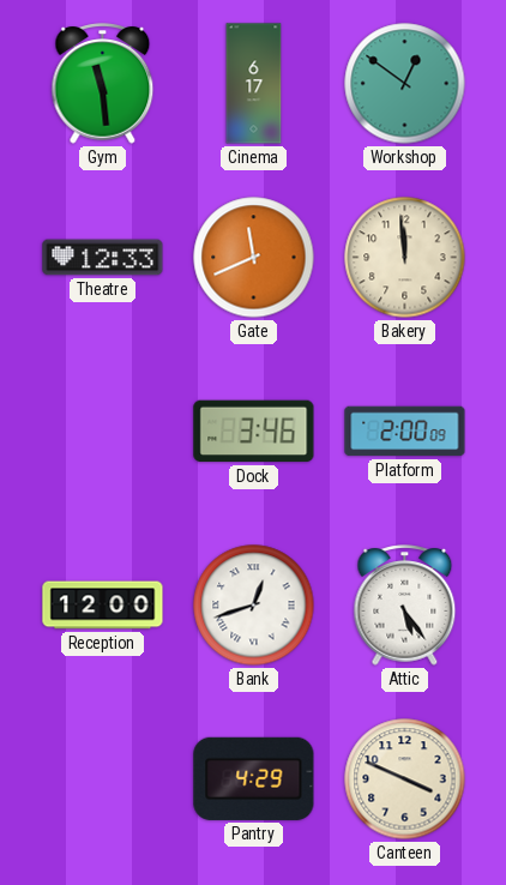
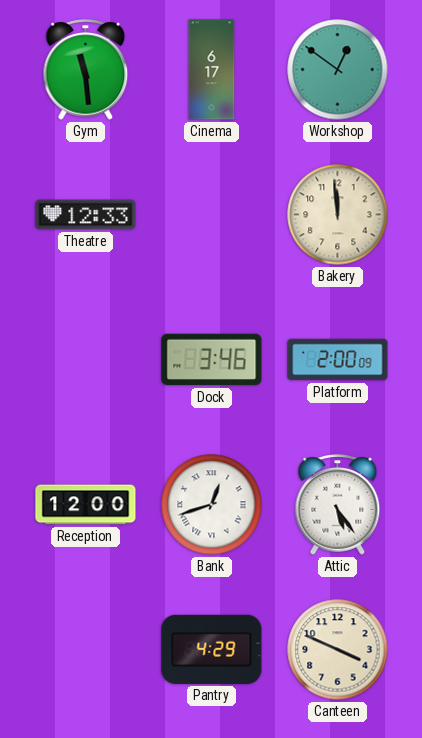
Gate: 11:41 -> none
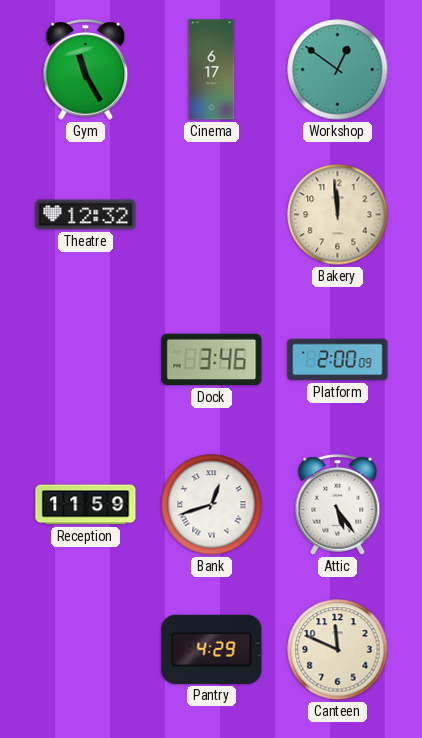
Gym: 11:29 -> 11:25
Theatre: 12:33 -> 12:32
Reception: 12:00 -> 11:59
Canteen: 3:49 -> 11:49
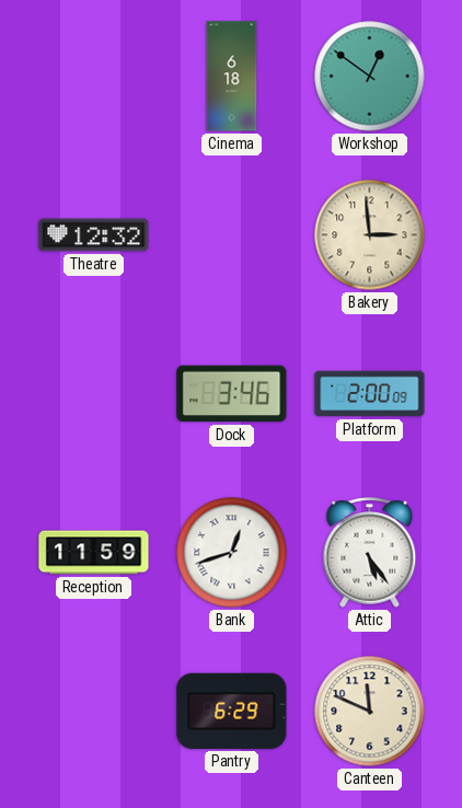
Gym: 11:25 -> none
Cinema: 6:17 -> 6:18
Bakery: 11:59 -> 2:59
Pantry: 4:29 -> 6:29
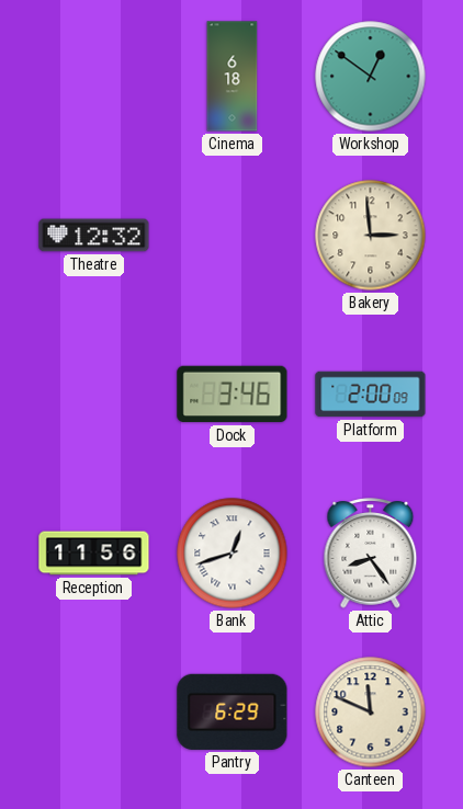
Reception: 11:59 -> 11:56
Attic: 5:24 -> 8:24
